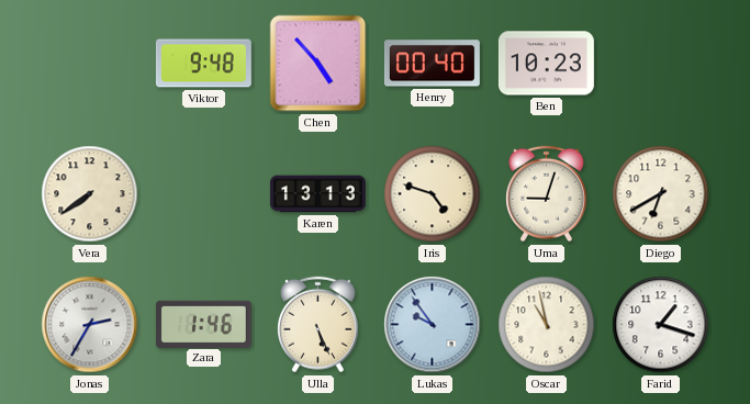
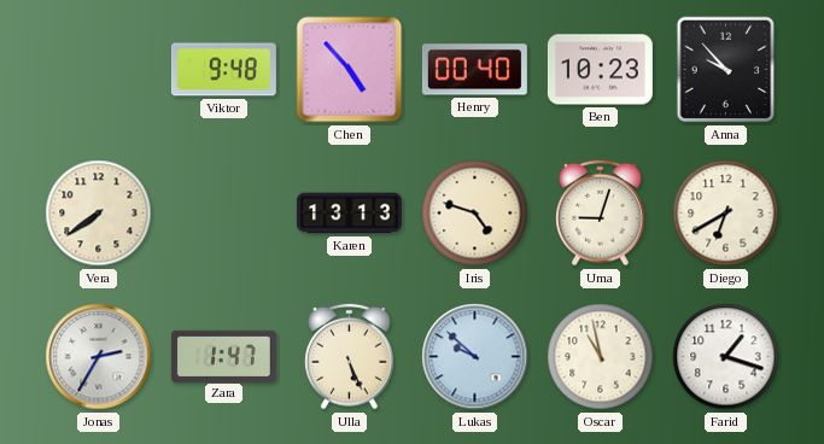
Anna: none -> 9:53
Zara: 1:46 -> 1:47
Lukas: 9:54 -> 9:52
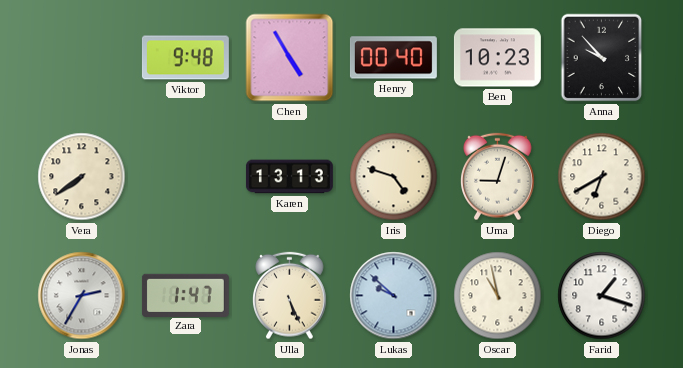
Chen: 4:53 -> 4:55
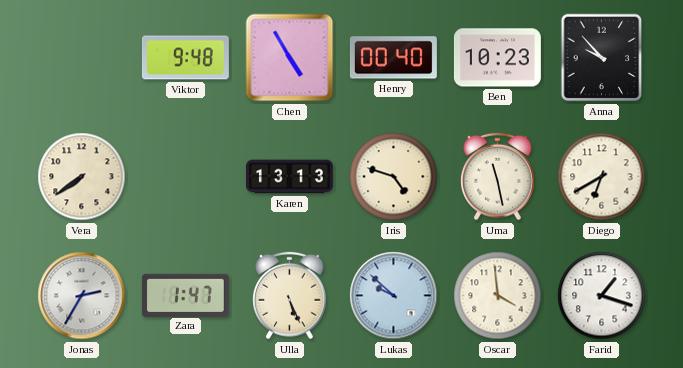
Uma: 9:03 -> 11:28
Oscar: 10:58 -> 3:59
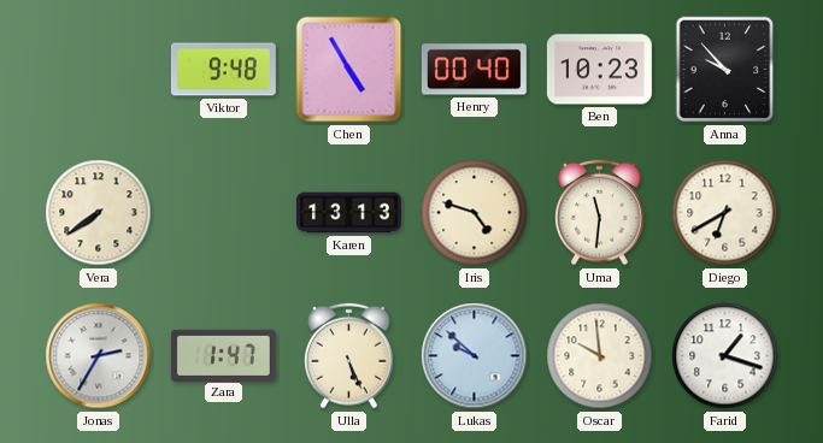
Uma: 11:28 -> 11:31
Oscar: 3:59 -> 9:59
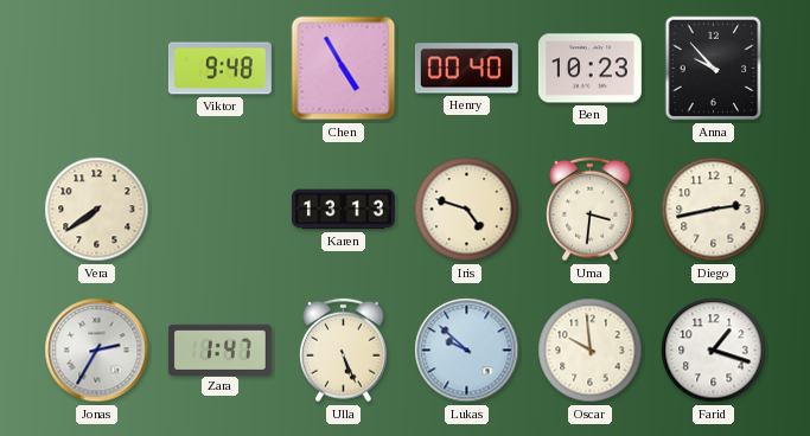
Uma: 11:31 -> 3:31
Diego: 6:40 -> 2:43
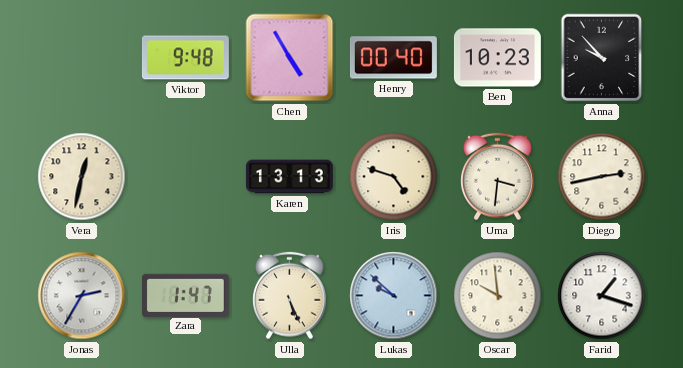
Vera: 7:39 -> 12:32
